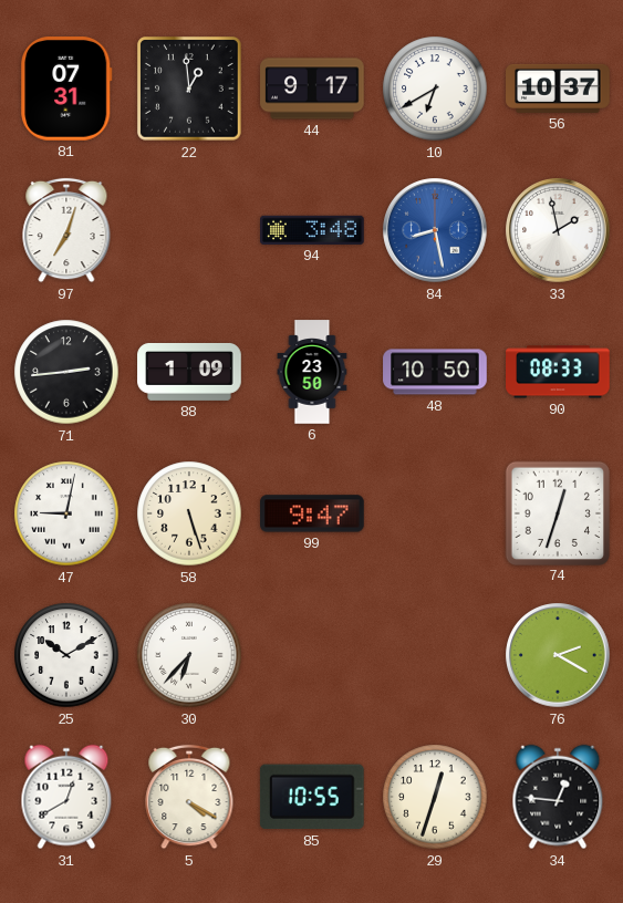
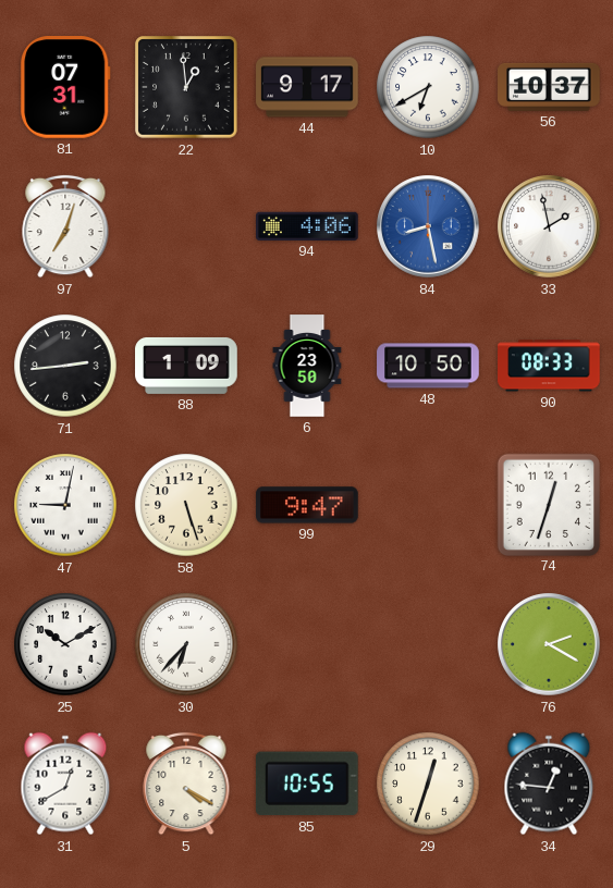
94: 3:48 -> 4:06
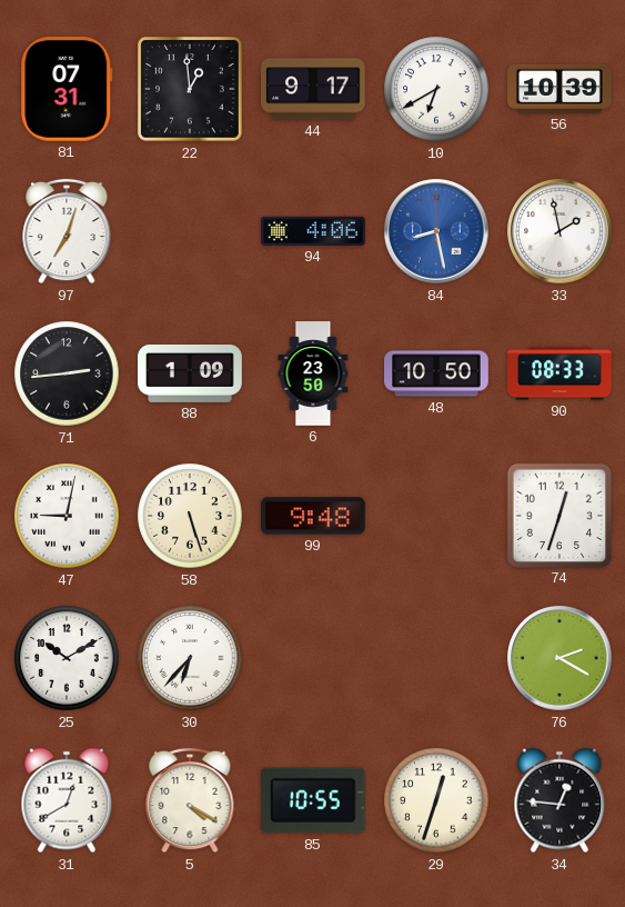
56: 10:37 -> 10:39
99: 9:47 -> 9:48
